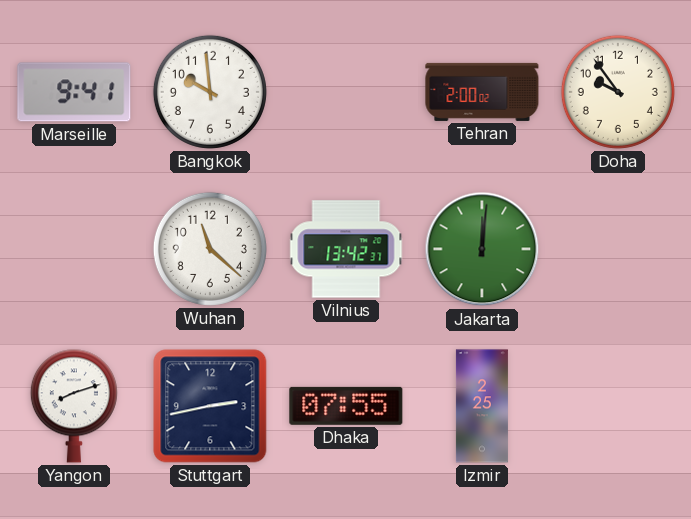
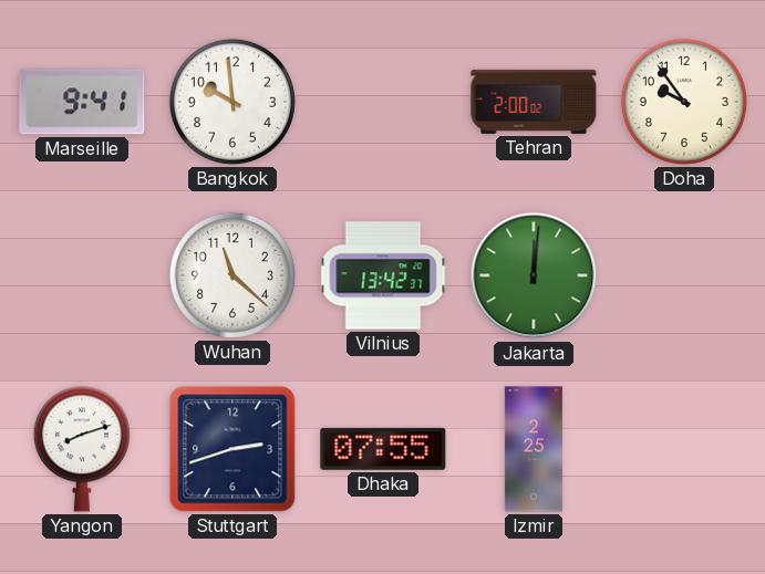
Stuttgart: 2:43 -> 2:42
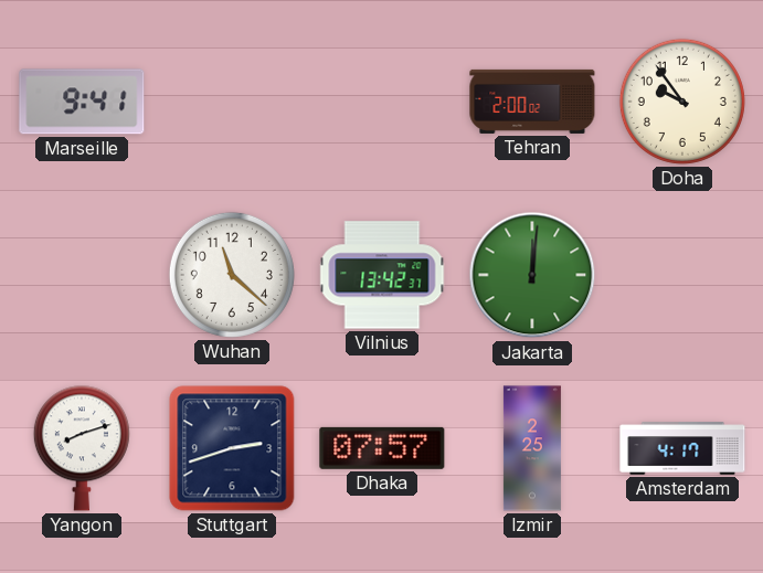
Bangkok: 9:59 -> none
Dhaka: 07:55 -> 07:57
Amsterdam: none -> 4:17
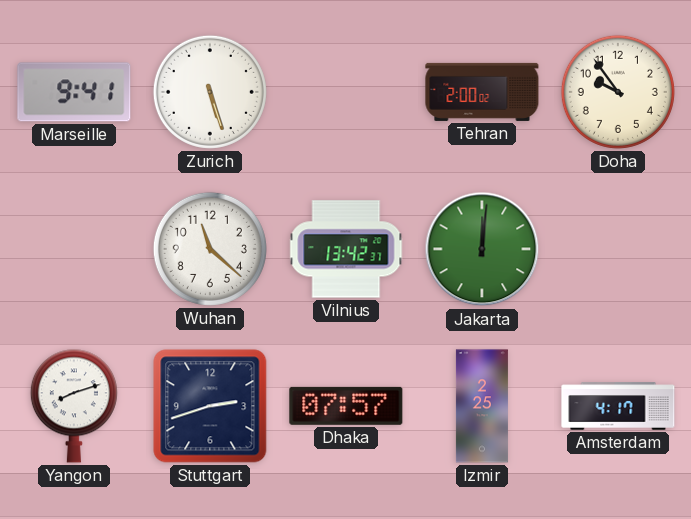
Zurich: none -> 5:27
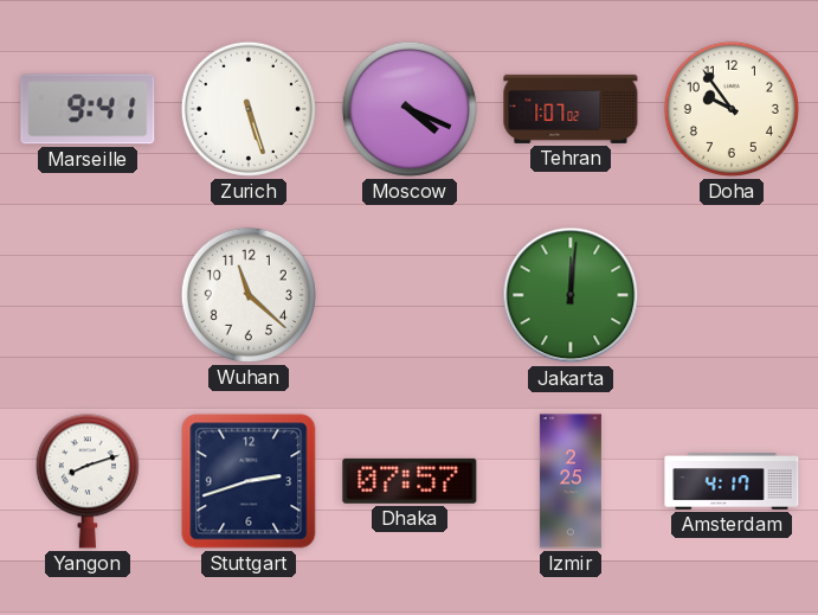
Moscow: none -> 4:19
Tehran: 2:00 -> 1:07
Vilnius: 13:42 -> none
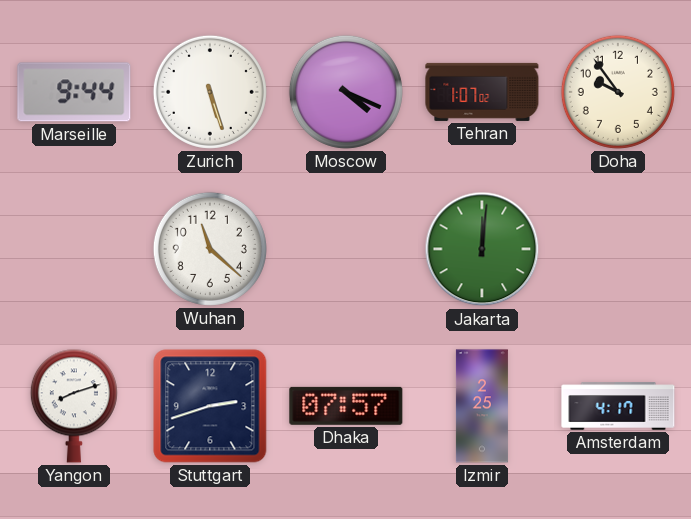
Marseille: 9:41 -> 9:44
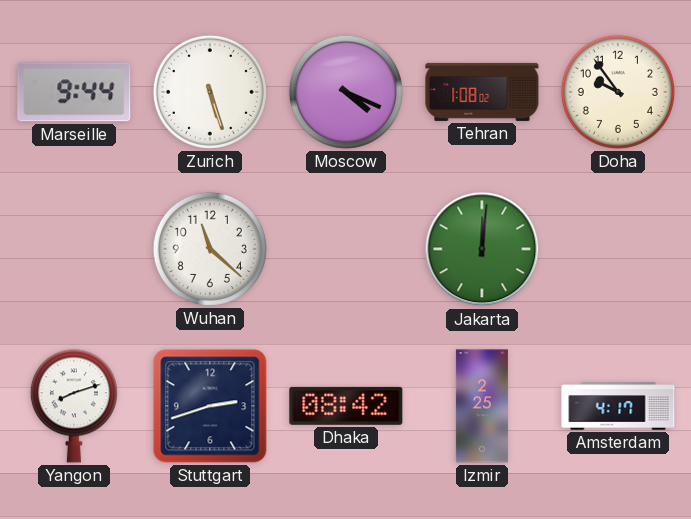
Tehran: 1:07 -> 1:08
Dhaka: 07:57 -> 08:42
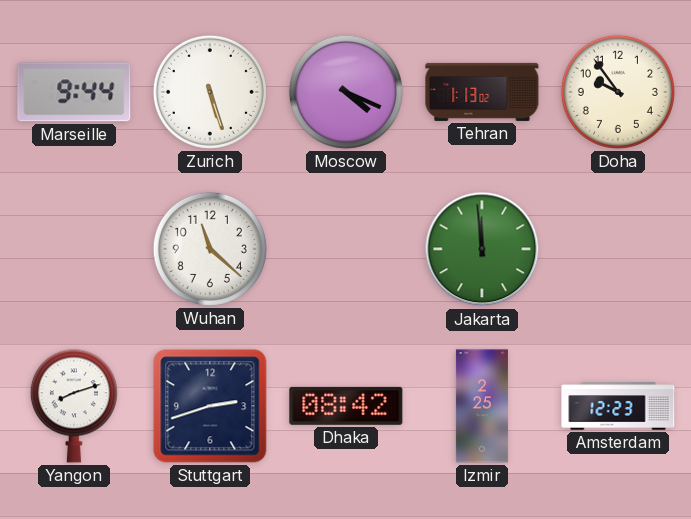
Tehran: 1:08 -> 1:13
Jakarta: 12:01 -> 11:59
Amsterdam: 4:17 -> 12:23
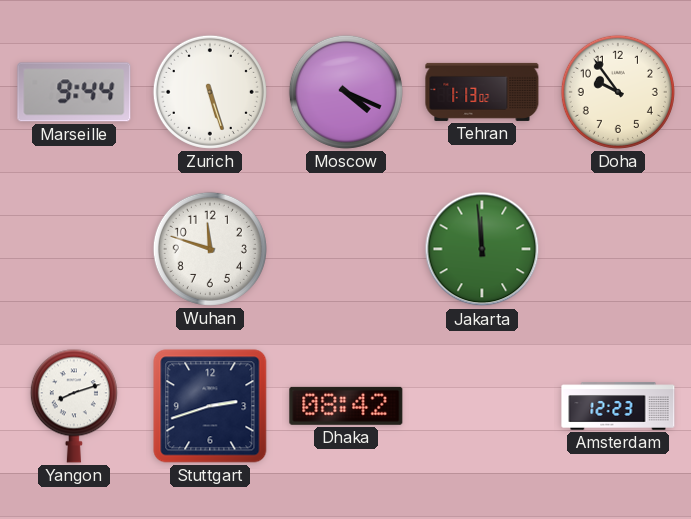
Wuhan: 11:22 -> 11:48
Izmir: 2:25 -> none
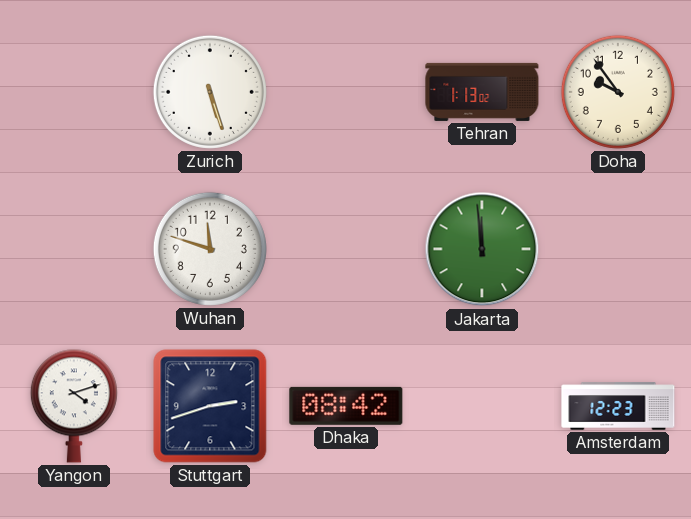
Marseille: 9:44 -> none
Moscow: 4:19 -> none
Yangon: 8:12 -> 4:12
